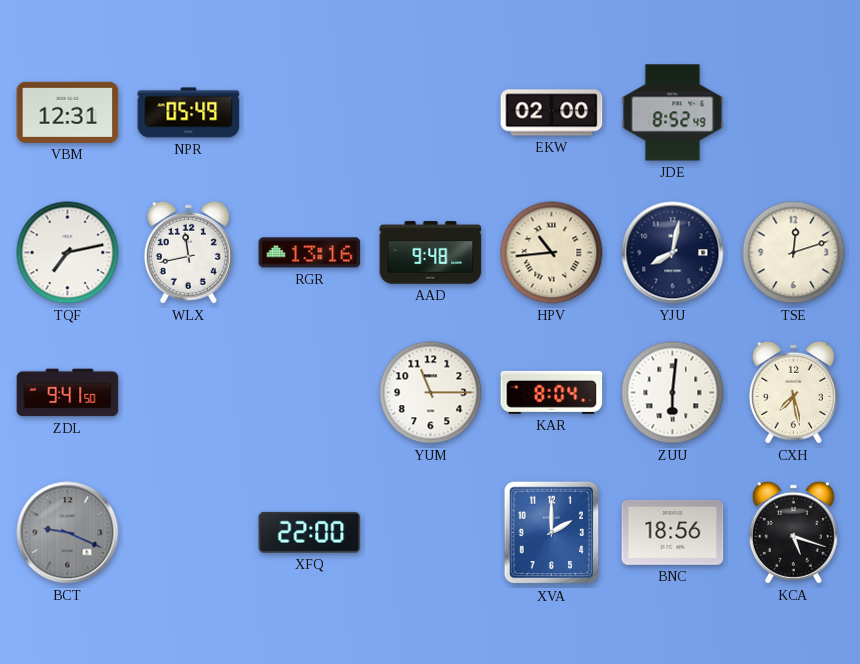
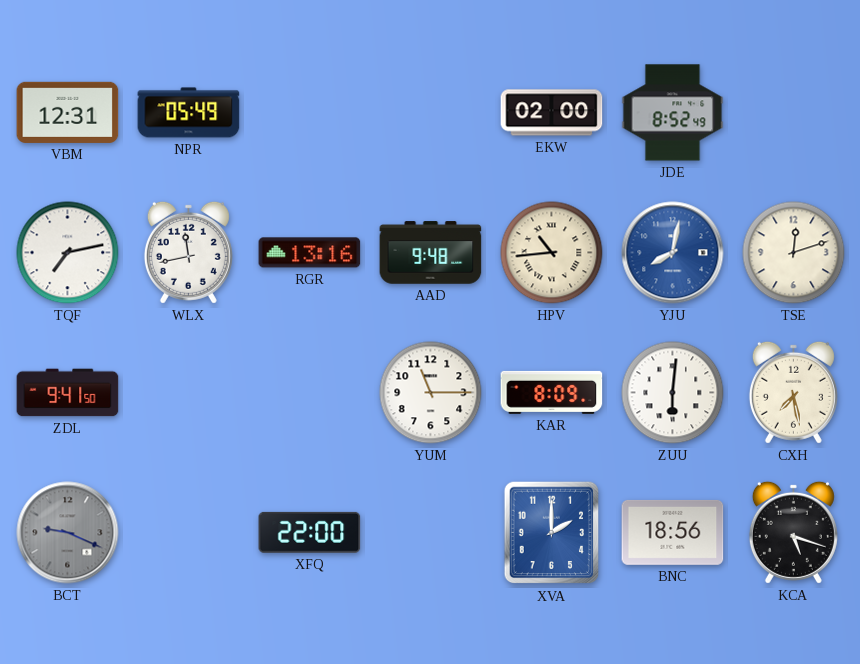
YJU dial: navy -> blue
KAR: 8:04 -> 8:09
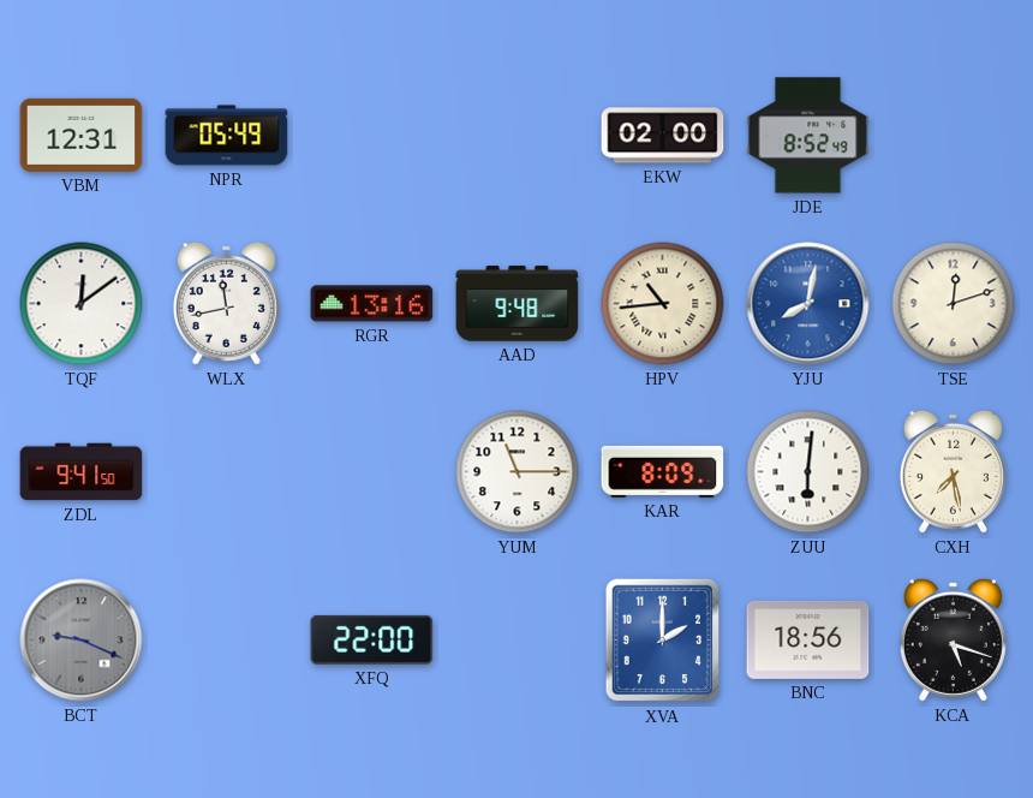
TQF: 7:13 -> 12:09
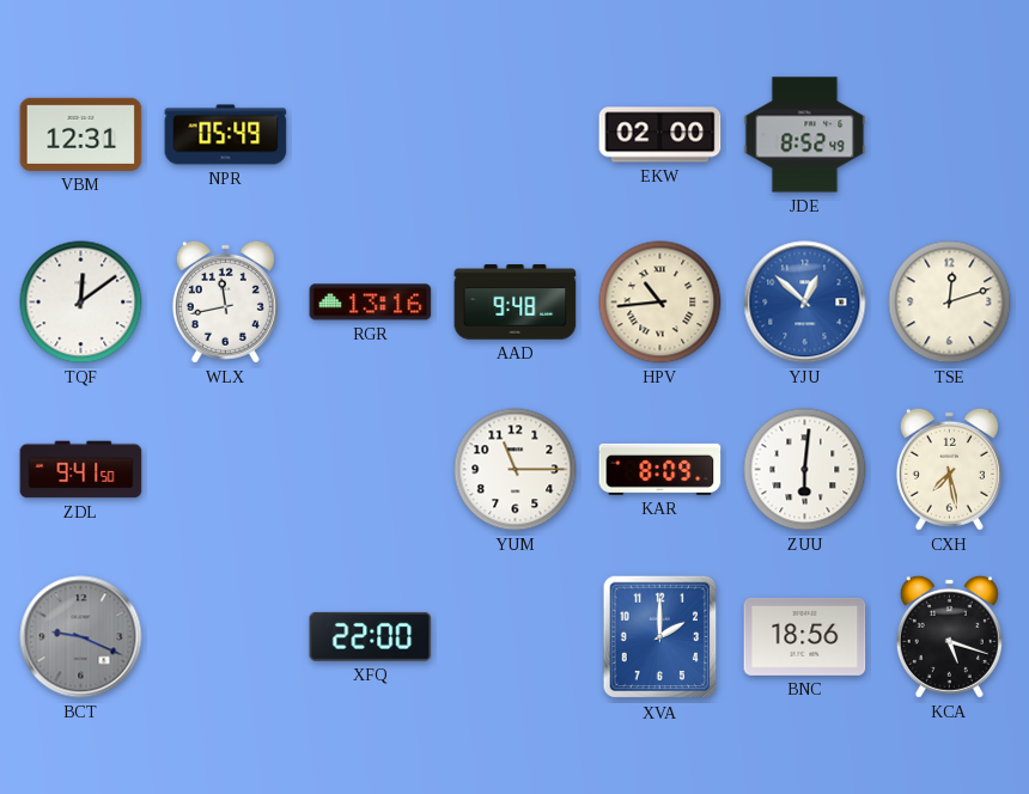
YJU: 8:02 -> 12:52
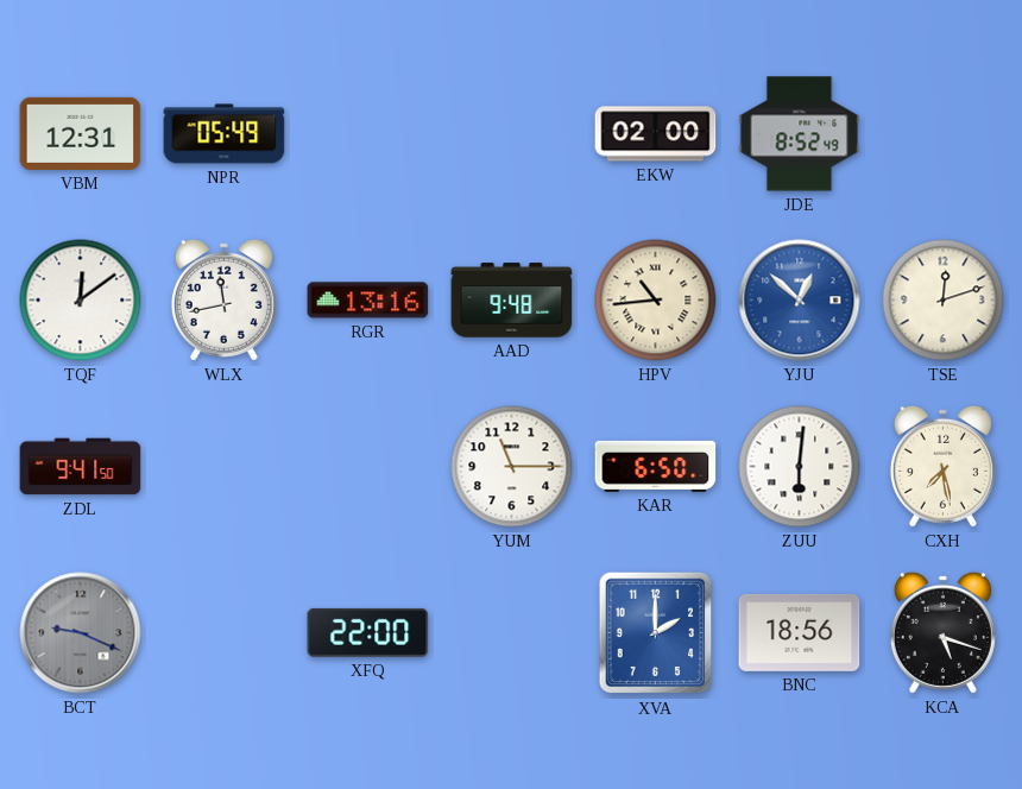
KAR: 8:09 -> 6:50
